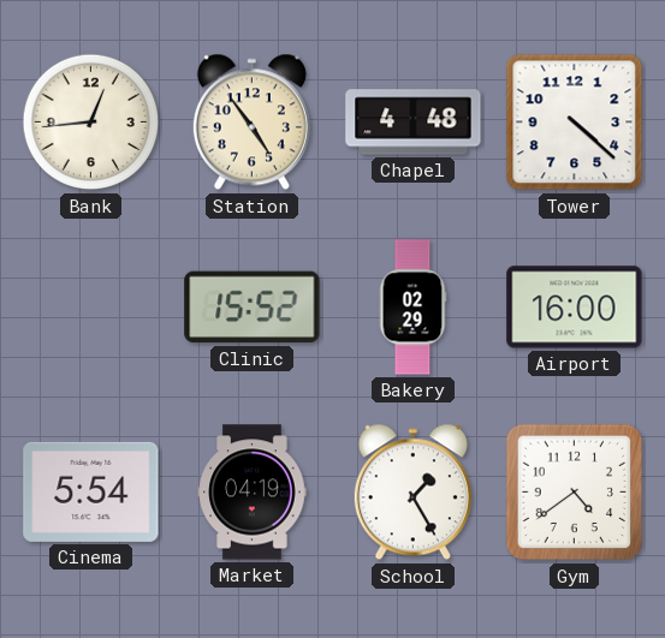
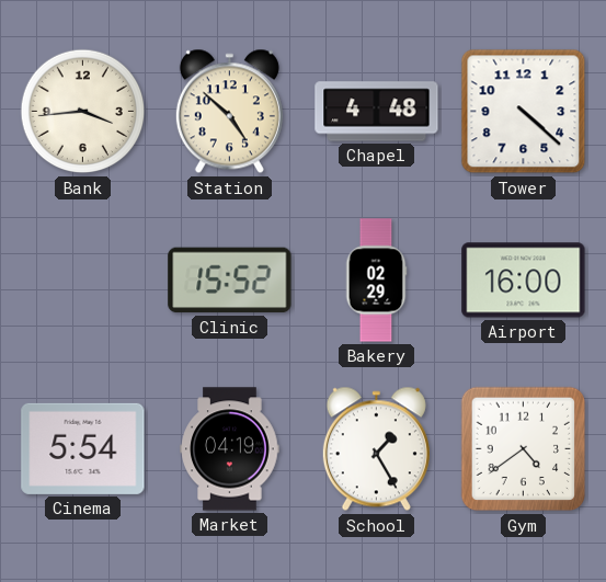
Bank: 12:44 -> 3:44
Station: 4:54 -> 4:52
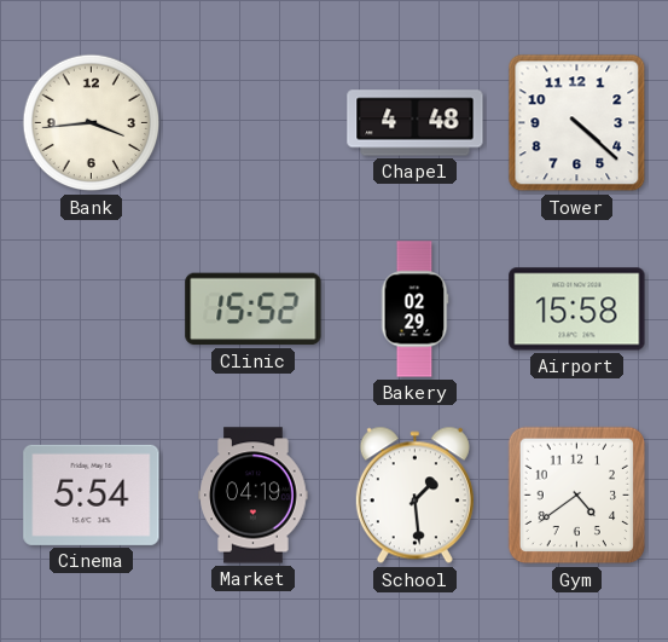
Station: 4:52 -> none
Airport: 16:00 -> 15:58
School: 1:25 -> 1:29
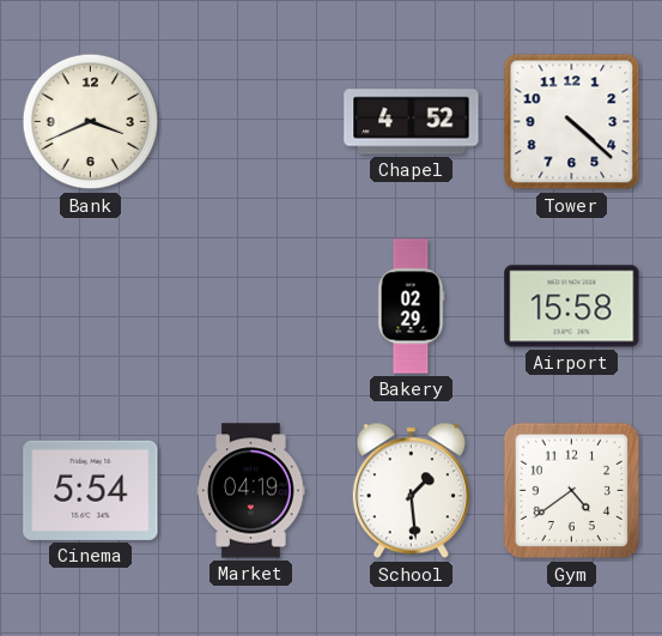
Bank: 3:44 -> 3:41
Chapel: 4:48 -> 4:52
Clinic: 15:52 -> none
